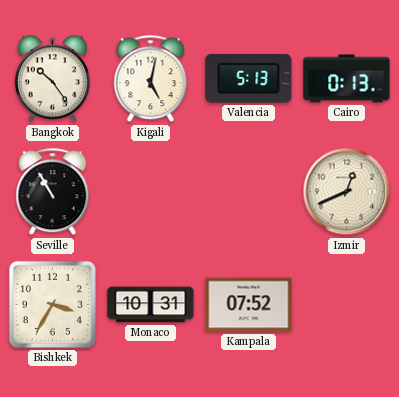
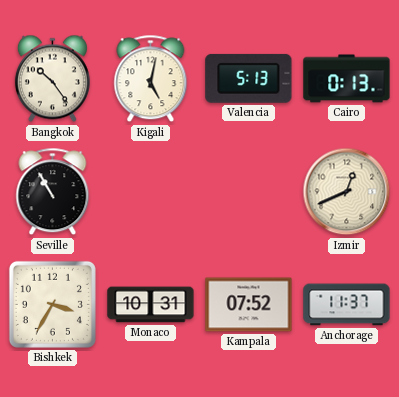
Anchorage: none -> 11:37
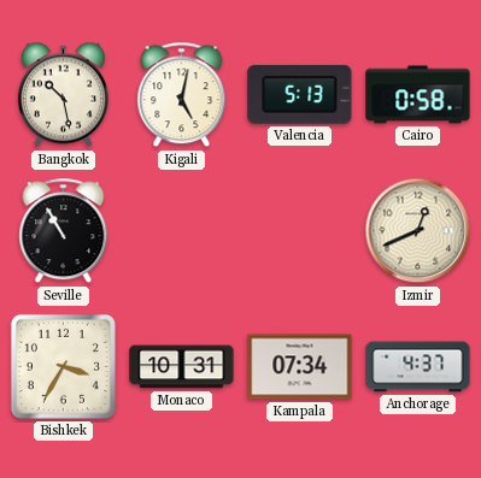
Bangkok: 10:24 -> 10:28
Cairo: 0:13 -> 0:58
Kampala: 07:52 -> 07:34
Anchorage: 11:37 -> 4:37
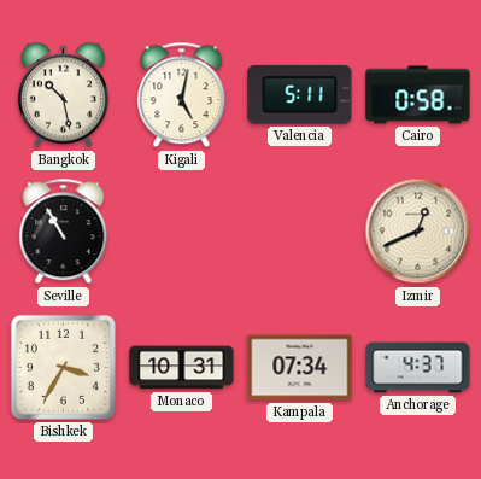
Valencia: 5:13 -> 5:11
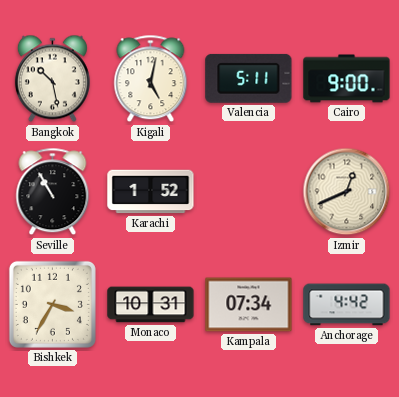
Cairo: 0:58 -> 9:00
Karachi: none -> 1:52
Anchorage: 4:37 -> 4:42
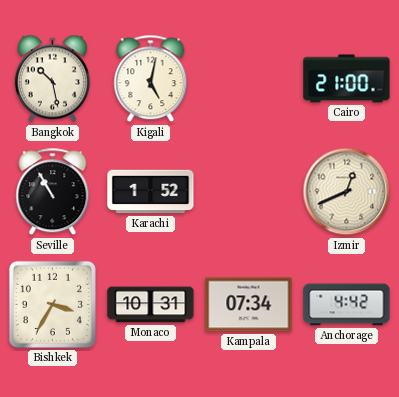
Valencia: 5:11 -> none
Cairo: 9:00 -> 21:00
